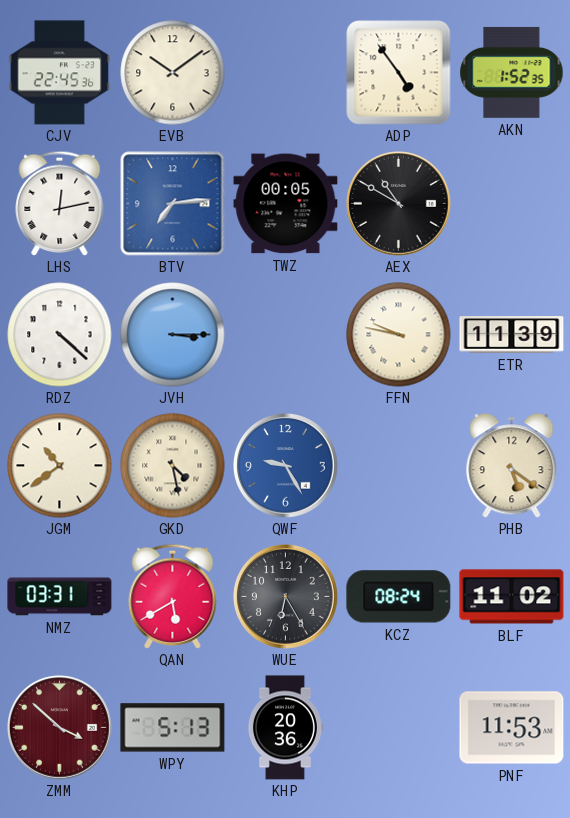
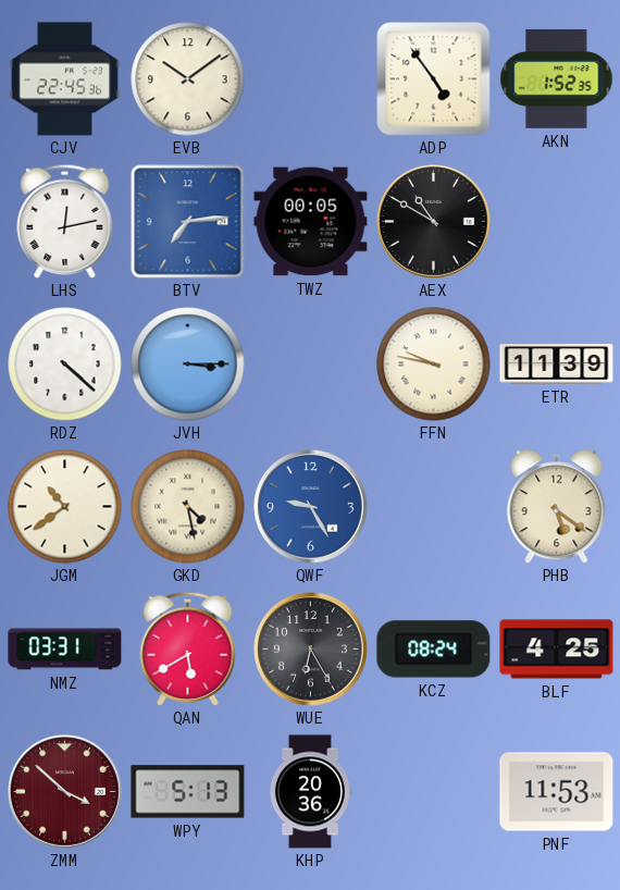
BLF: 11:02 -> 4:25
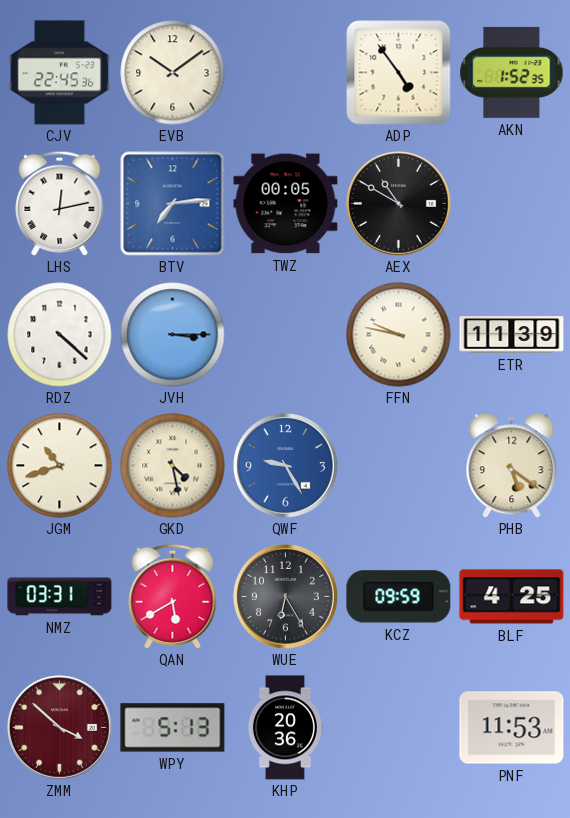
JGM: 10:39 -> 10:42
KCZ: 08:24 -> 09:59
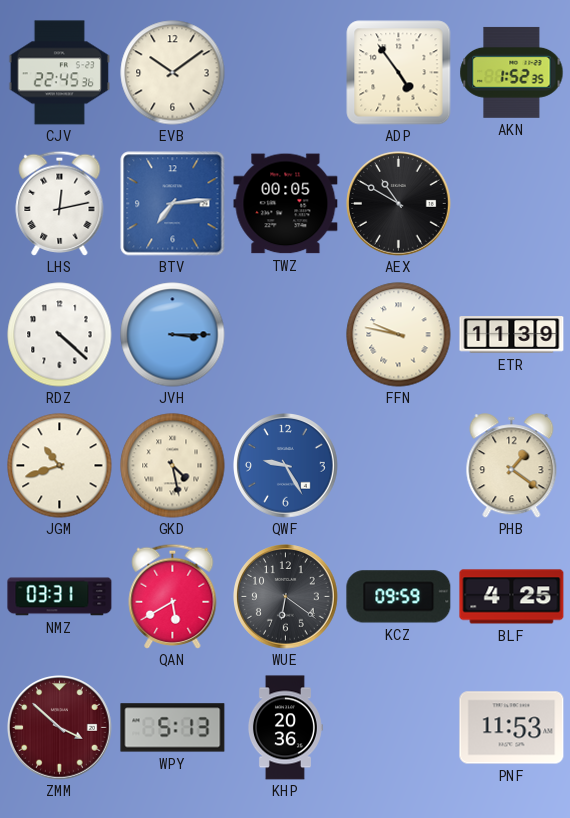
PHB: 5:21 -> 1:21
WUE: 6:25 -> 6:21
